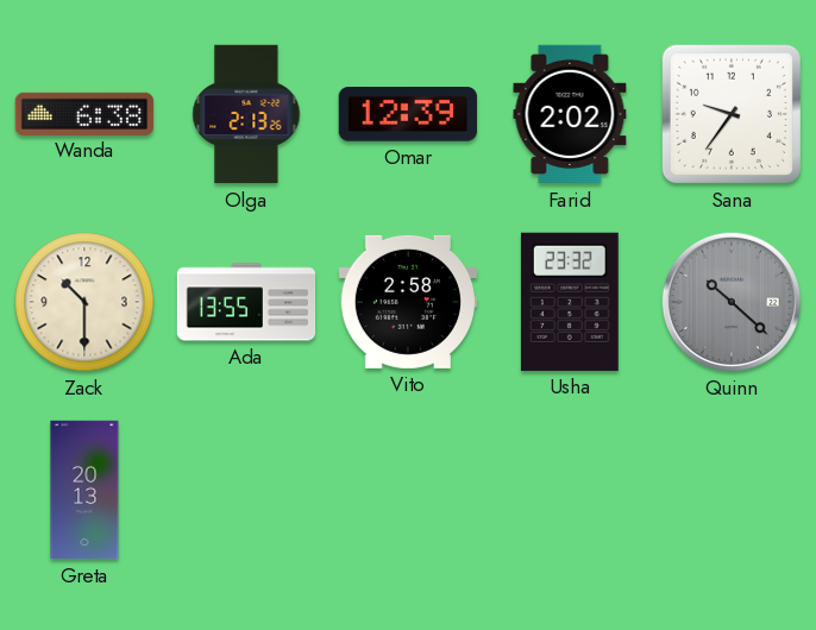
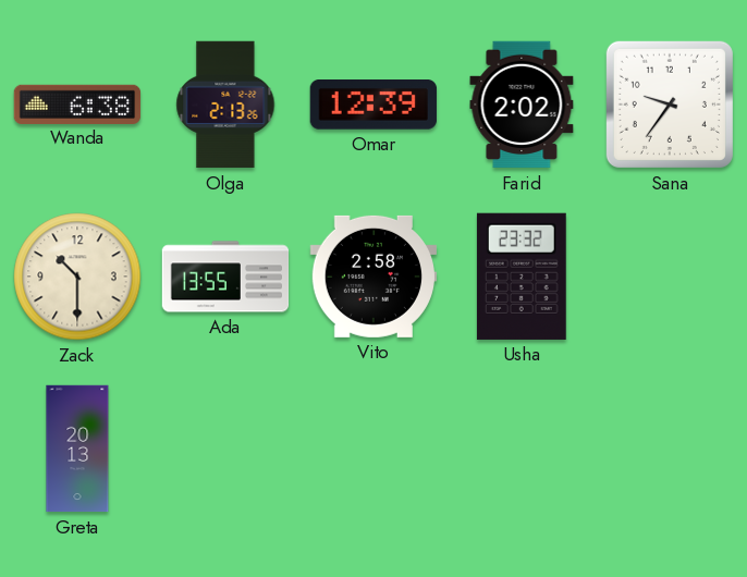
Quinn: 10:22 -> none
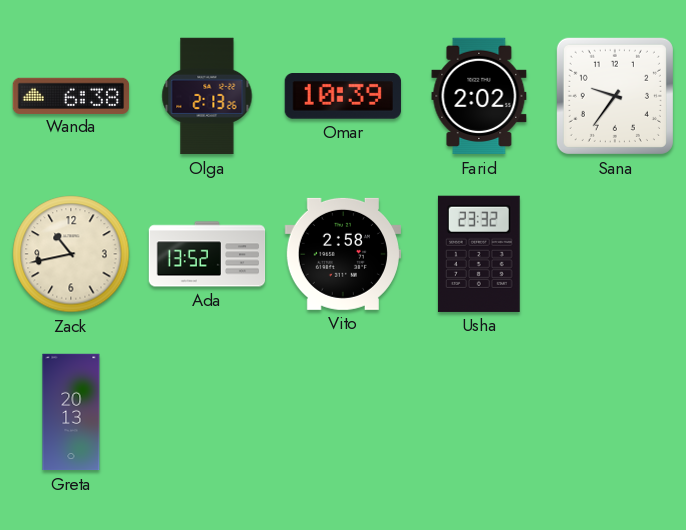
Omar: 12:39 -> 10:39
Zack: 10:30 -> 10:43
Ada: 13:55 -> 13:52
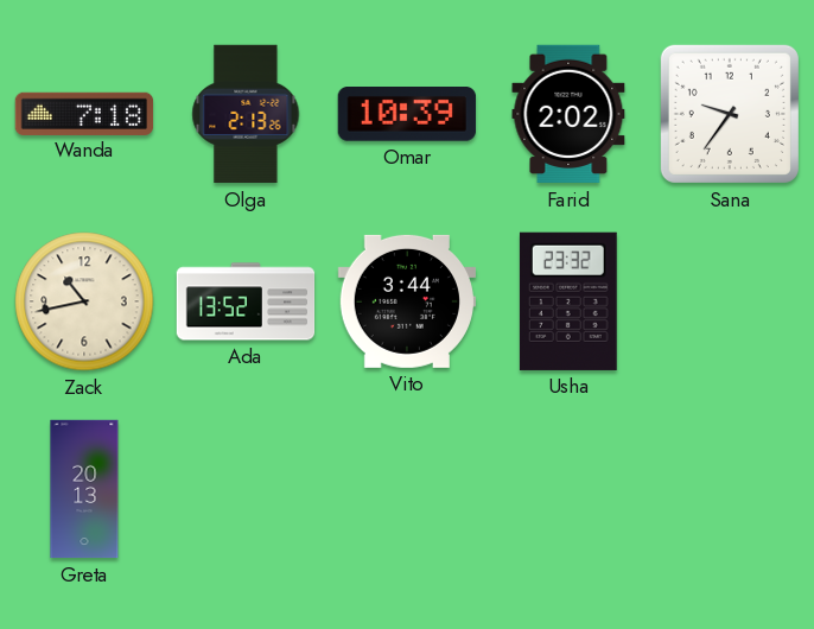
Wanda: 6:38 -> 7:18
Vito: 2:58 -> 3:44
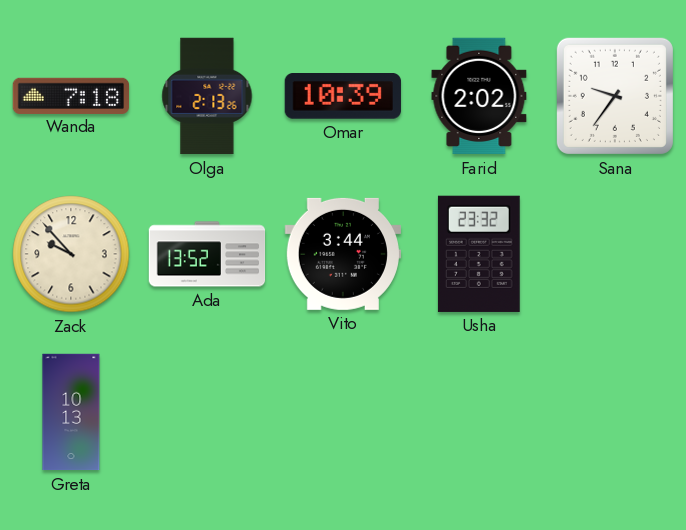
Zack: 10:43 -> 9:53
Greta: 20:13 -> 10:13
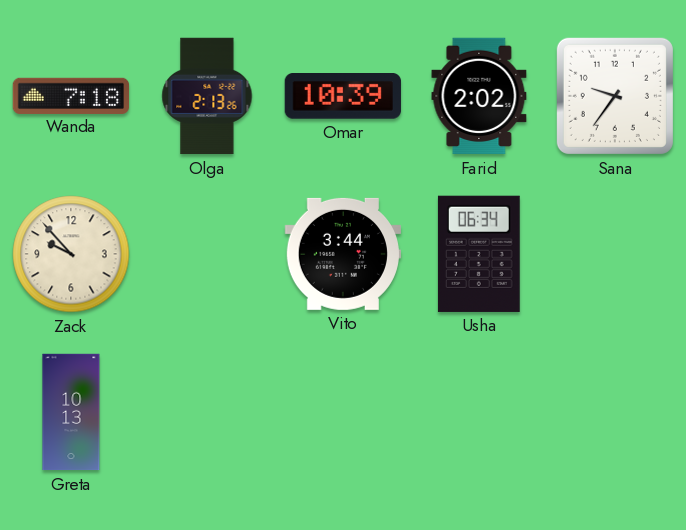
Ada: 13:52 -> none
Usha: 23:32 -> 06:34
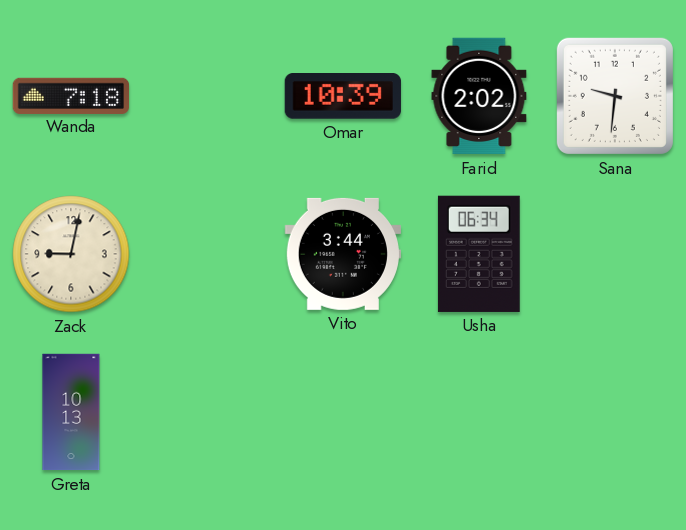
Olga: 2:13 -> none
Sana: 9:36 -> 9:31
Zack: 9:53 -> 9:02
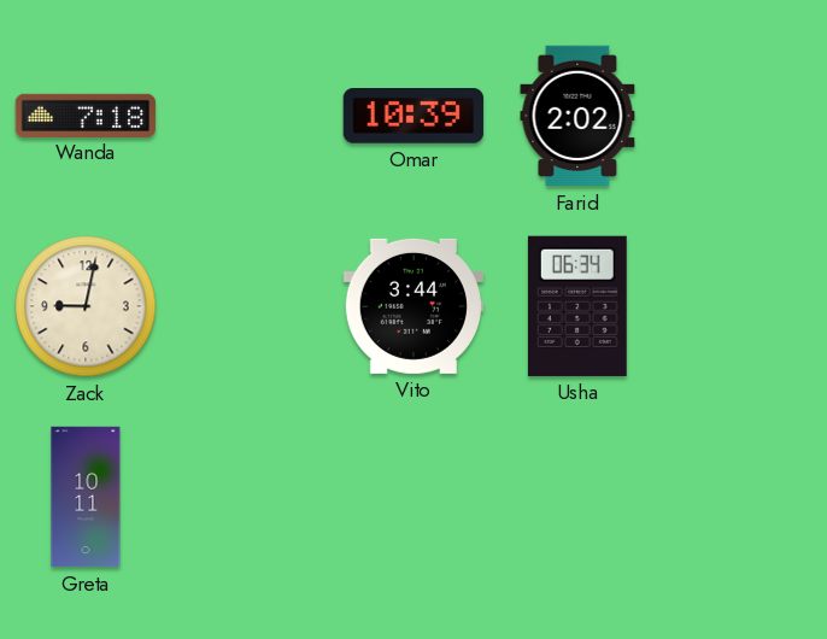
Sana: 9:31 -> none
Greta: 10:13 -> 10:11
